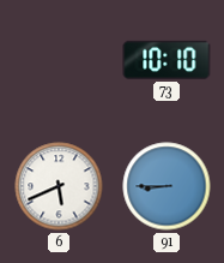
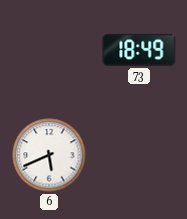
73: 10:10 -> 18:49
91: 8:45 -> none
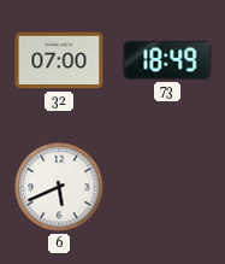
32: none -> 07:00
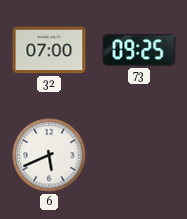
73: 18:49 -> 09:25
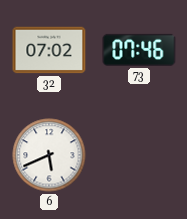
32: 07:00 -> 07:02
73: 09:25 -> 07:46
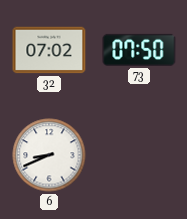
73: 07:46 -> 07:50
6: 5:41 -> 8:41
